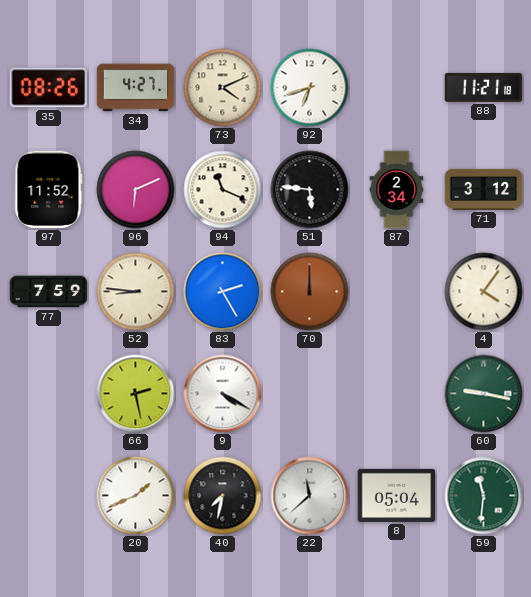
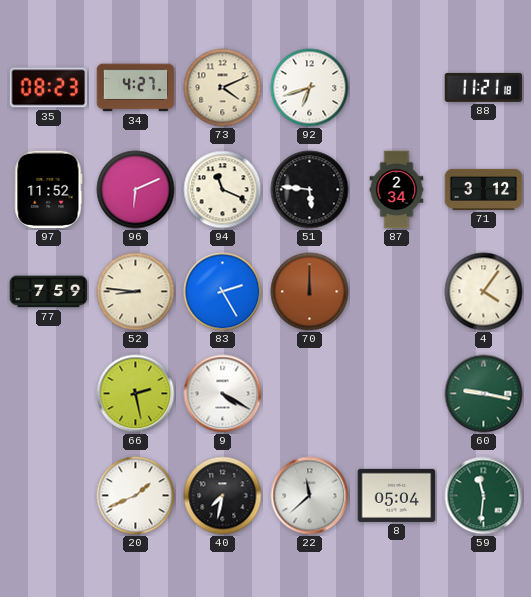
35: 08:26 -> 08:23
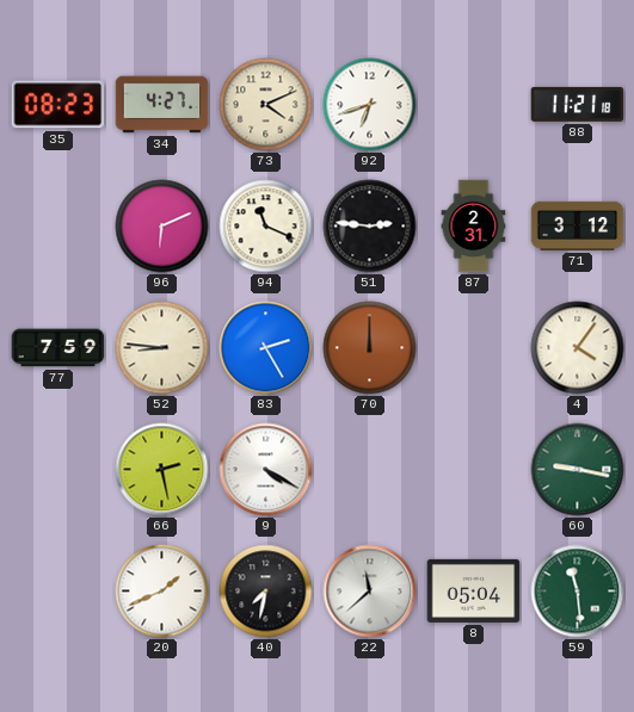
97: 11:52 -> none
51: 5:46 -> 2:46
87: 2:34 -> 2:31
59: 11:31 -> 11:29
